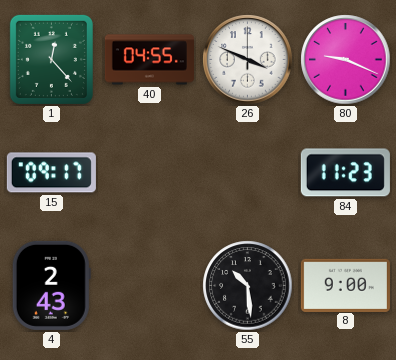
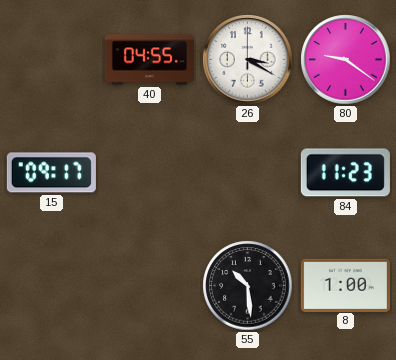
1: 12:23 -> none
26: 3:49 -> 3:20
80: 9:19 -> 9:21
4: 2:43 -> none
8: 9:00 -> 1:00
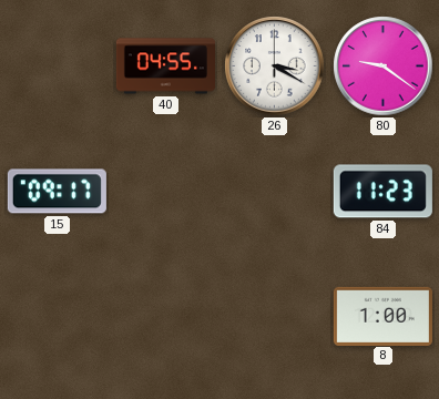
55: 10:29 -> none
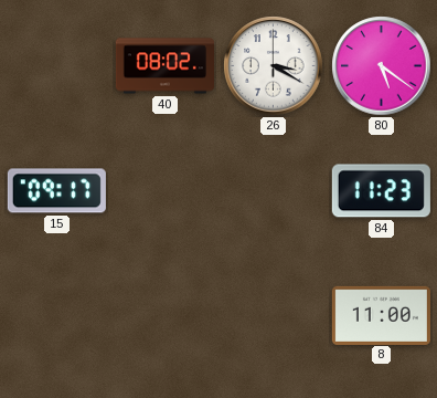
40: 04:55 -> 08:02
80: 9:21 -> 5:21
8: 1:00 -> 11:00
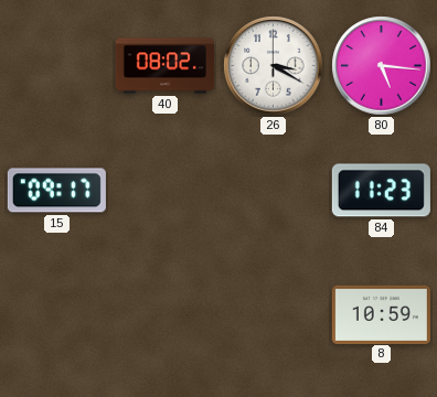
80: 5:21 -> 5:16
8: 11:00 -> 10:59
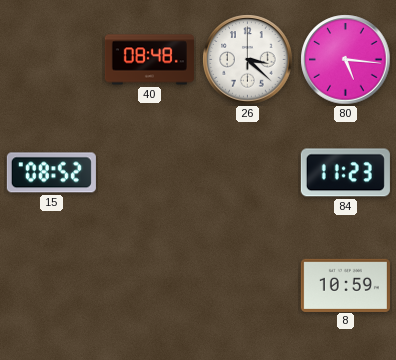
40: 08:02 -> 08:48
26: 3:20 -> 3:22
15: 09:17 -> 08:52
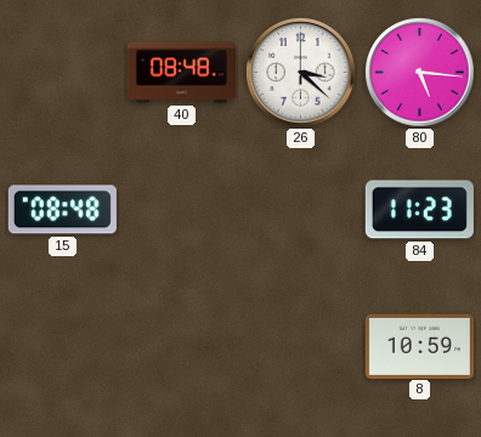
15: 08:52 -> 08:48
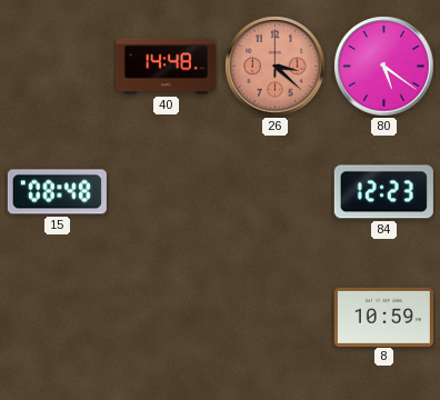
40: 08:48 -> 14:48
26 dial: white -> salmon
80: 5:16 -> 5:21
84: 11:23 -> 12:23
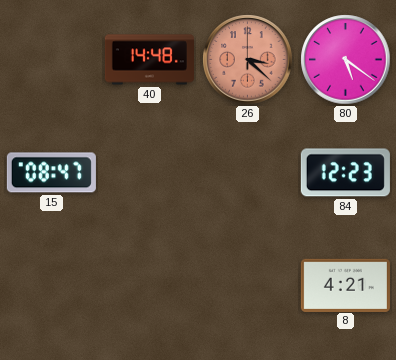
15: 08:48 -> 08:47
8: 10:59 -> 4:21
